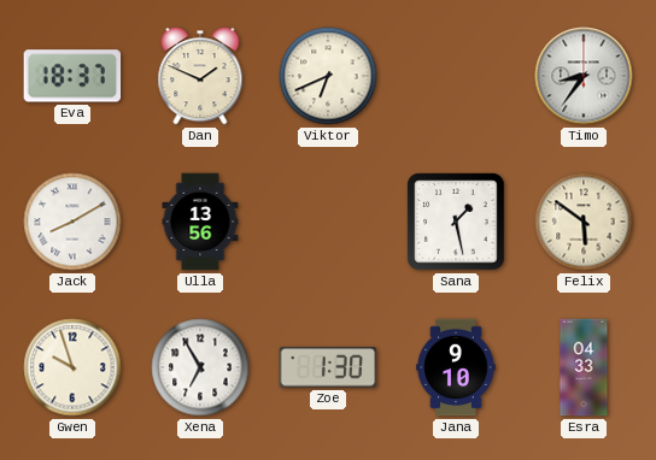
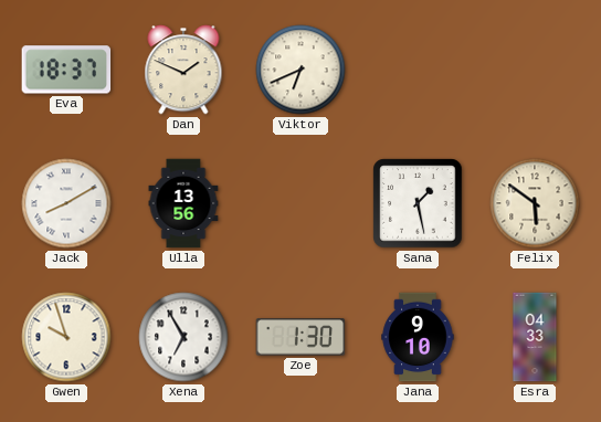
Timo: 8:36 -> none
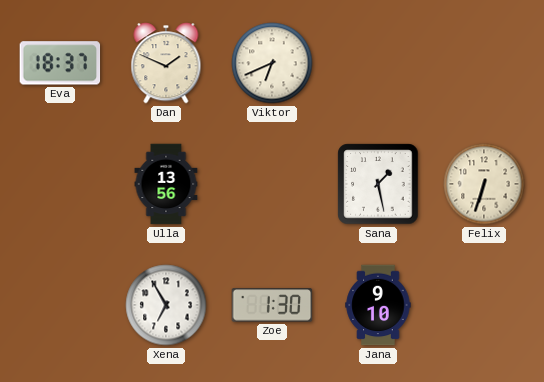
Jack: 8:10 -> none
Felix: 5:51 -> 6:33
Gwen: 9:57 -> none
Esra: 04:33 -> none
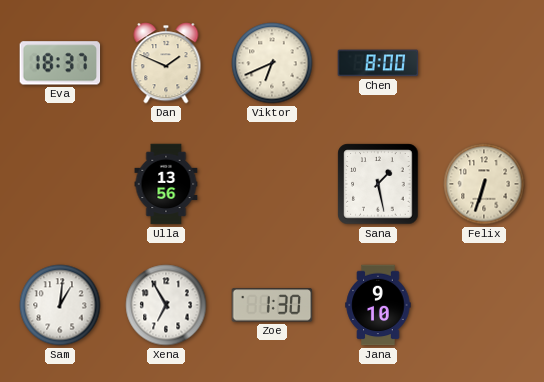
Chen: none -> 8:00
Sam: none -> 1:01
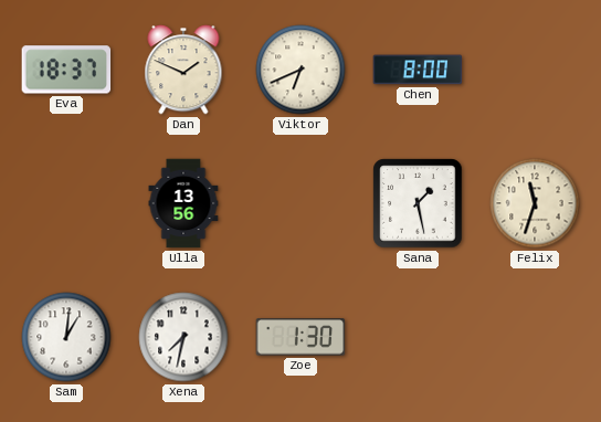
Felix: 6:33 -> 11:33
Xena: 6:55 -> 7:32
Jana: 9:10 -> none
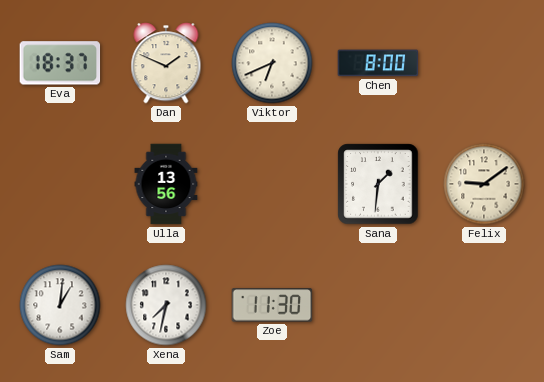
Sana: 1:28 -> 1:31
Felix: 11:33 -> 9:09
Zoe: 1:30 -> 11:30
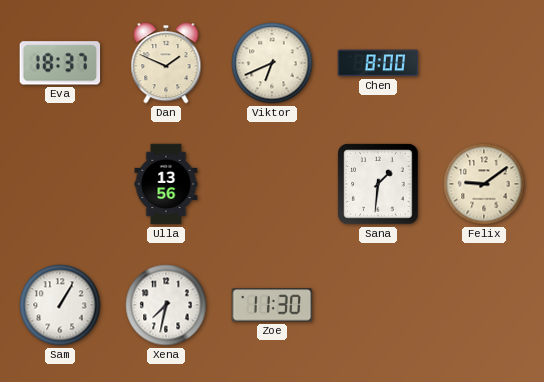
Sam: 1:01 -> 1:05
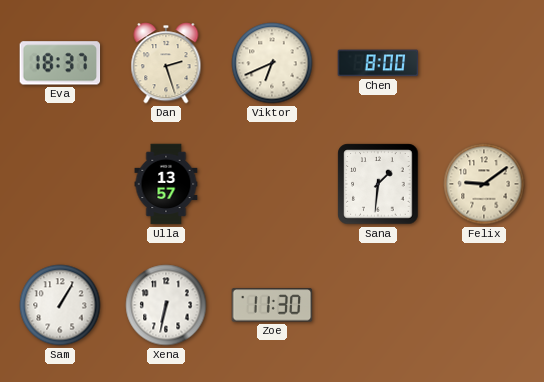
Dan: 1:49 -> 2:27
Ulla: 13:56 -> 13:57
Xena: 7:32 -> 6:32
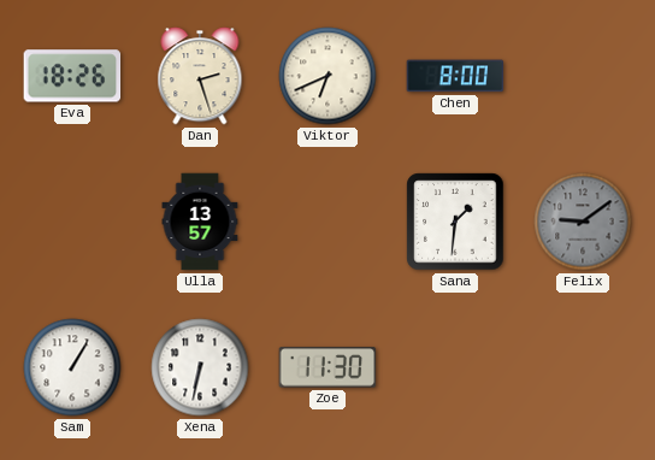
Eva: 18:37 -> 18:26
Felix dial: cream -> grey
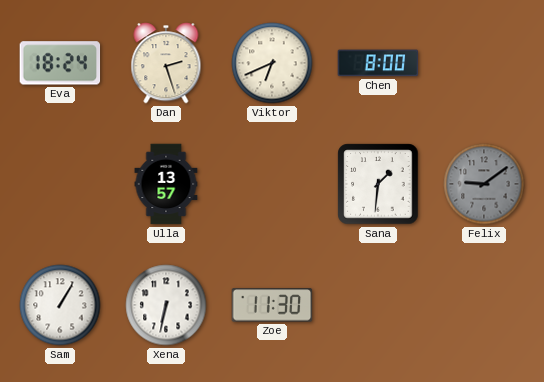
Eva: 18:26 -> 18:24
